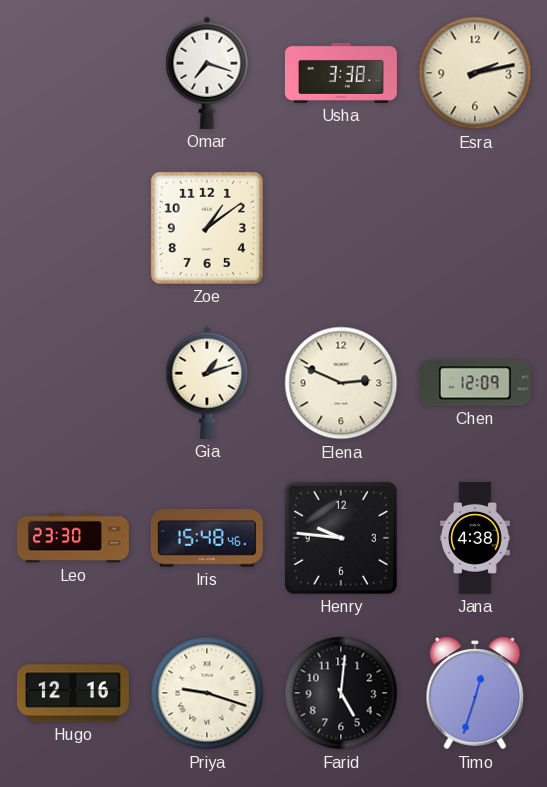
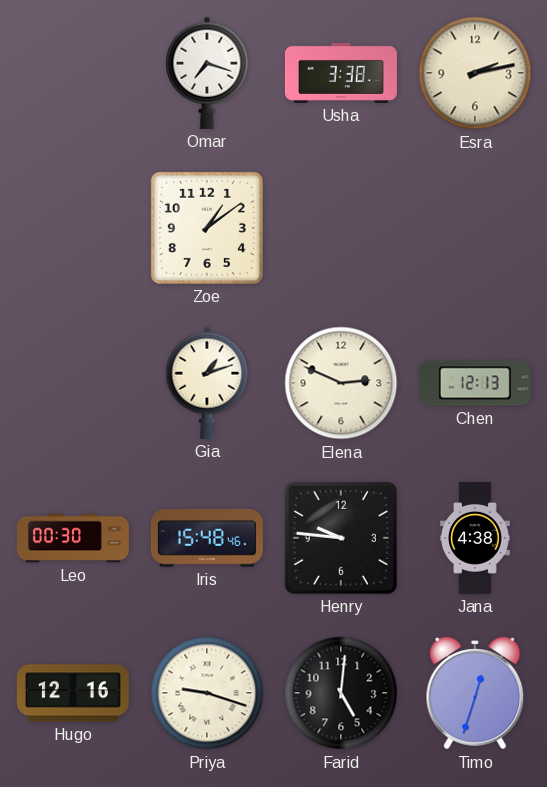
Chen: 12:09 -> 12:13
Leo: 23:30 -> 00:30
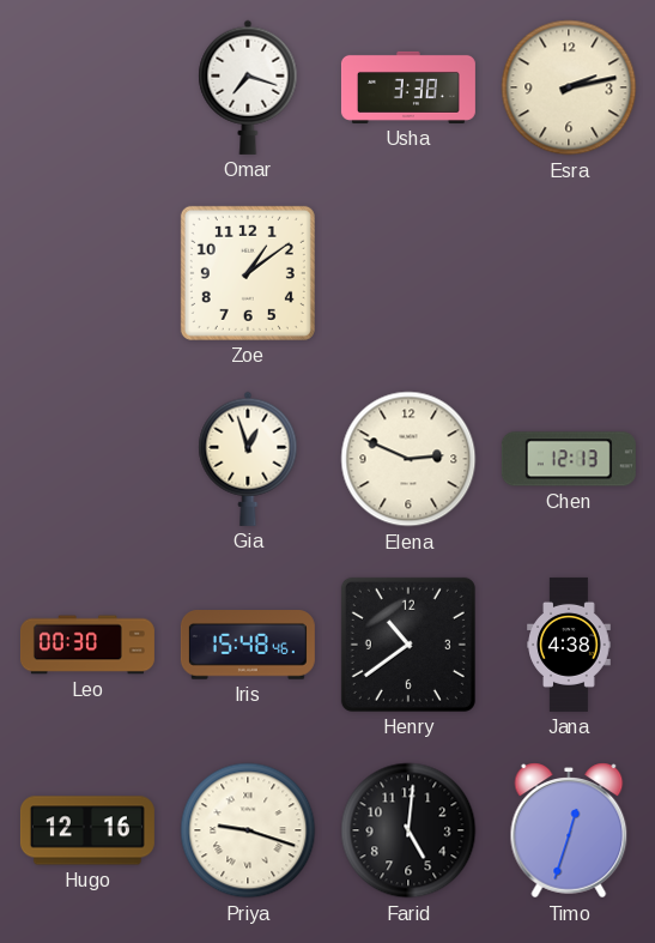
Gia: 1:12 -> 12:57
Henry: 9:46 -> 10:39
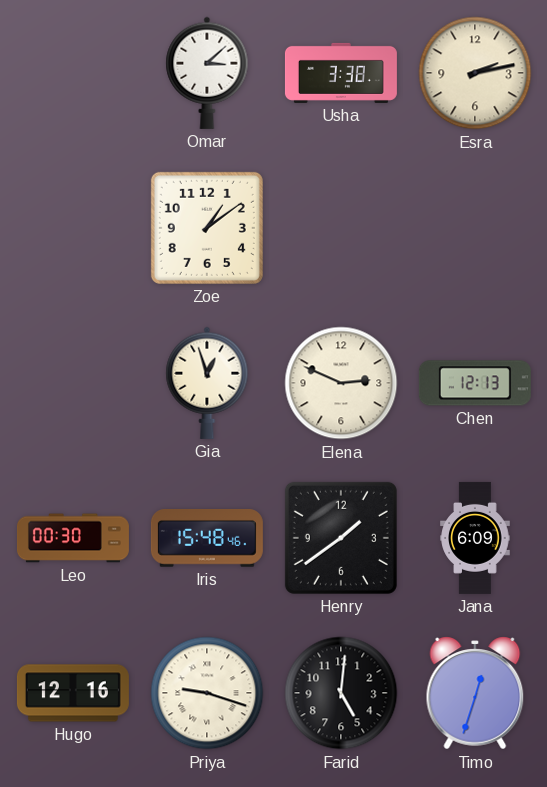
Omar: 7:18 -> 3:08
Henry: 10:39 -> 1:39
Jana: 4:38 -> 6:09
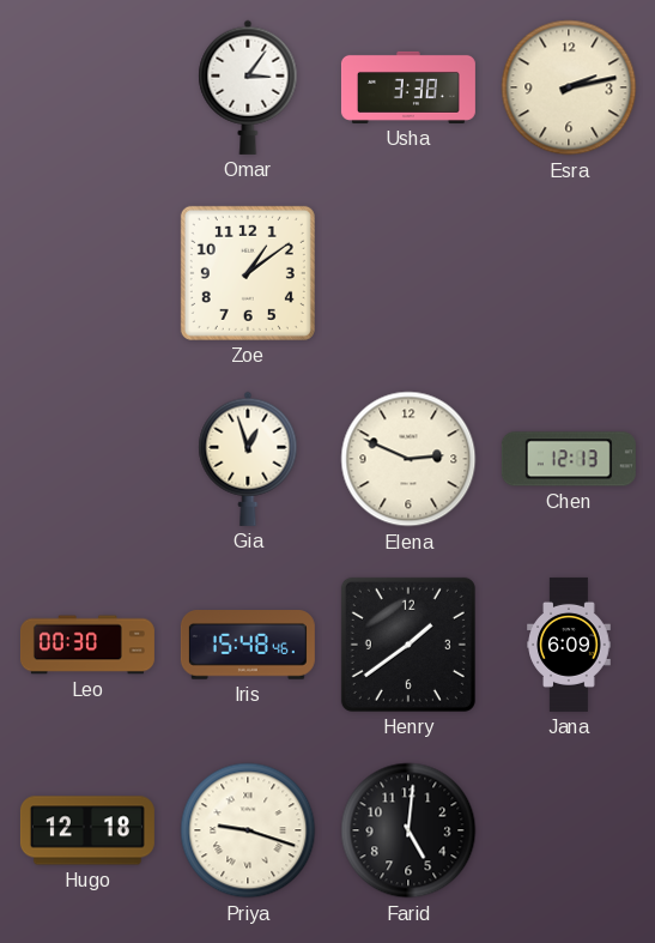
Omar: 3:08 -> 3:06
Hugo: 12:16 -> 12:18
Timo: 12:33 -> none
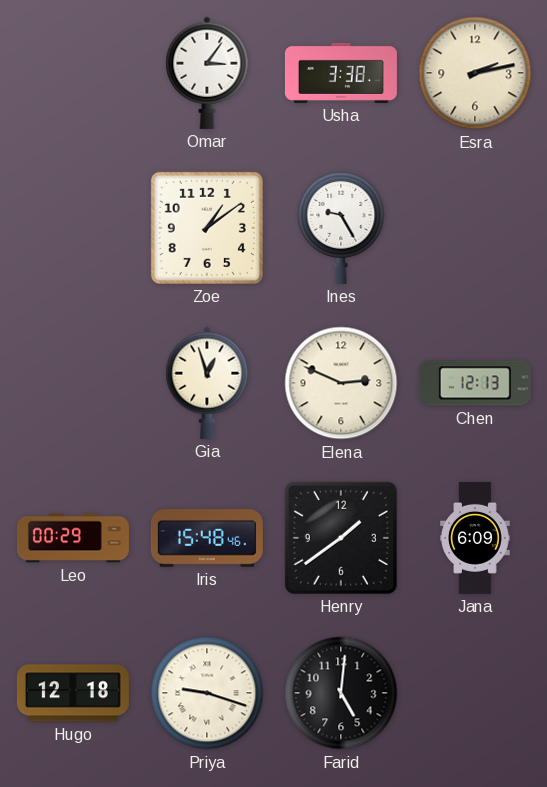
Ines: none -> 9:25
Leo: 00:30 -> 00:29
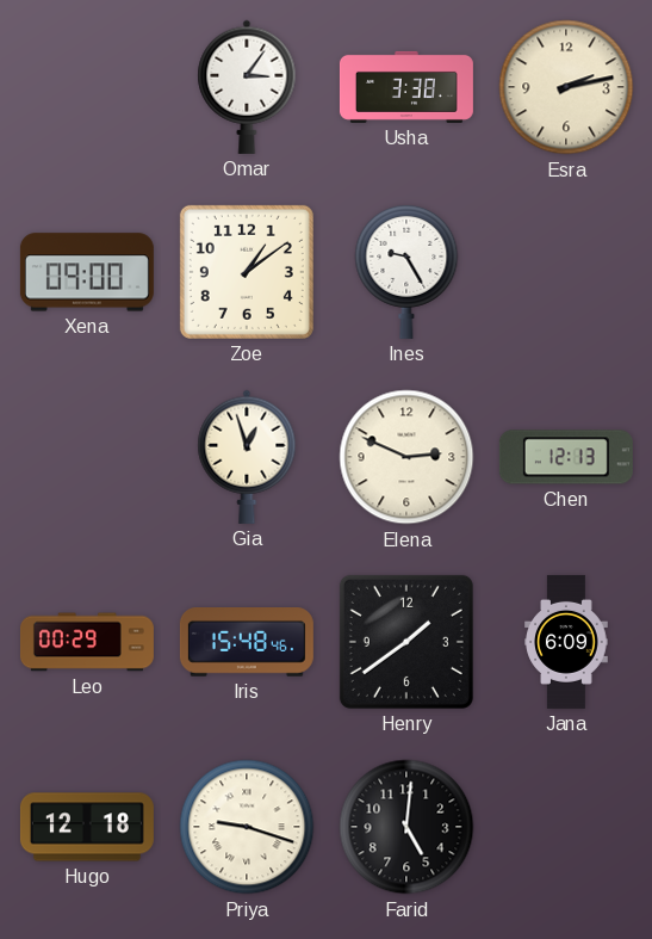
Xena: none -> 09:00
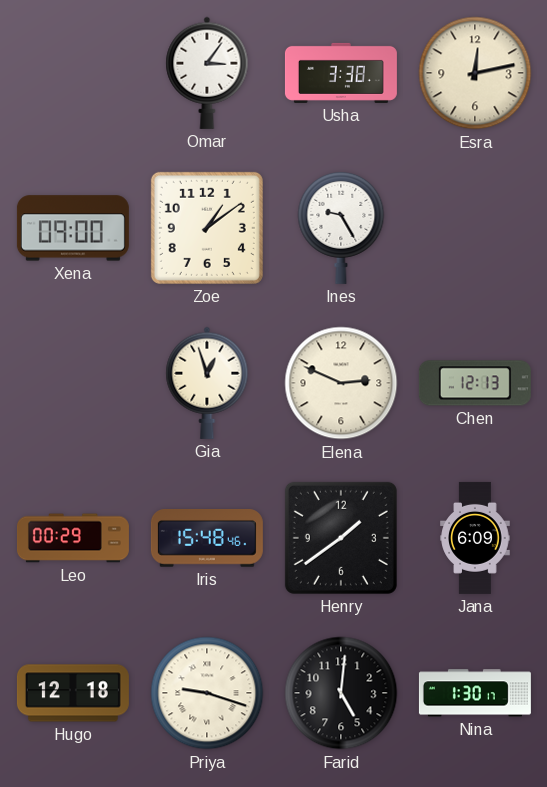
Esra: 2:13 -> 12:13
Nina: none -> 1:30
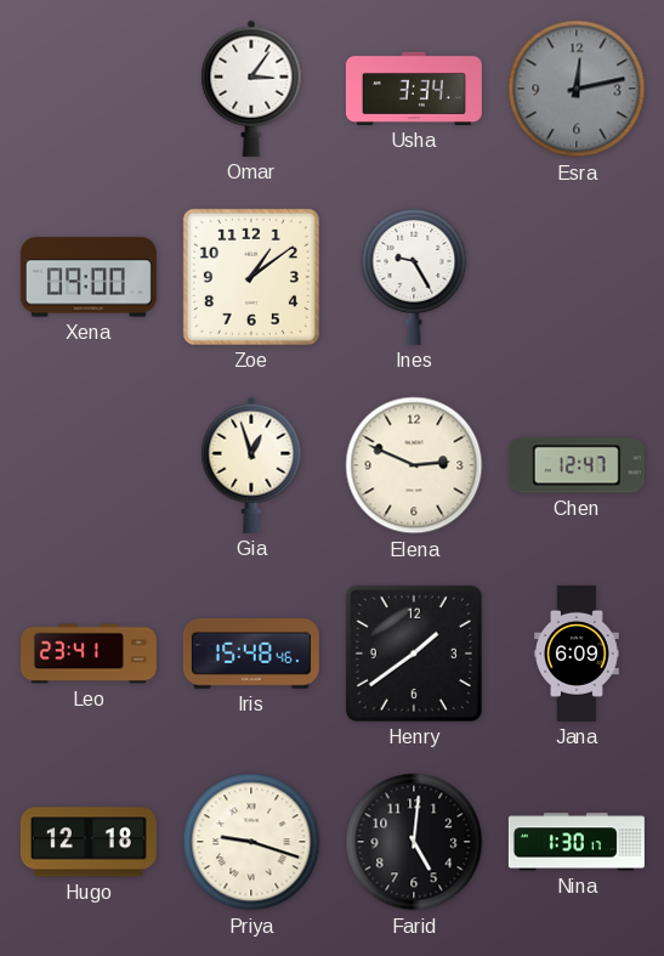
Usha: 3:38 -> 3:34
Esra dial: cream -> grey
Chen: 12:13 -> 12:47
Leo: 00:29 -> 23:41
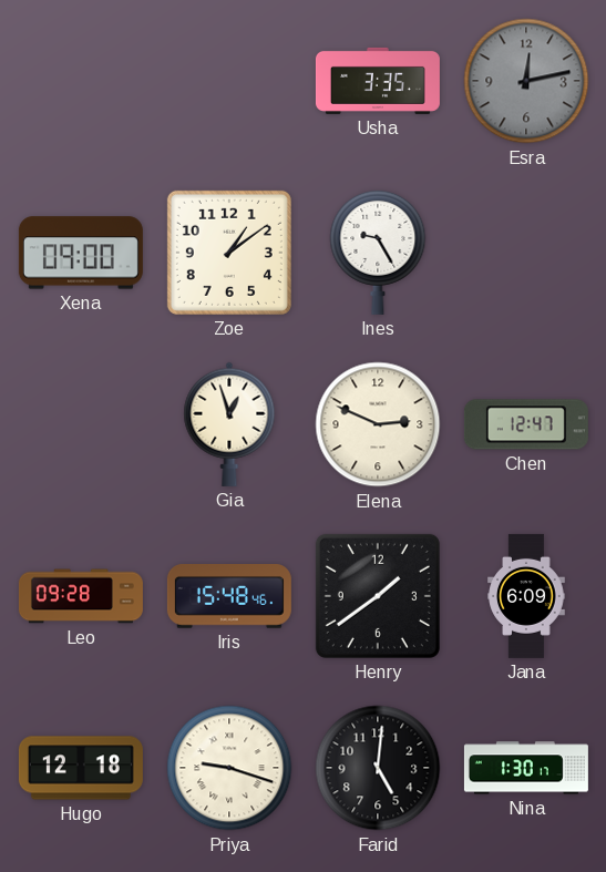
Omar: 3:06 -> none
Usha: 3:34 -> 3:35
Leo: 23:41 -> 09:28
